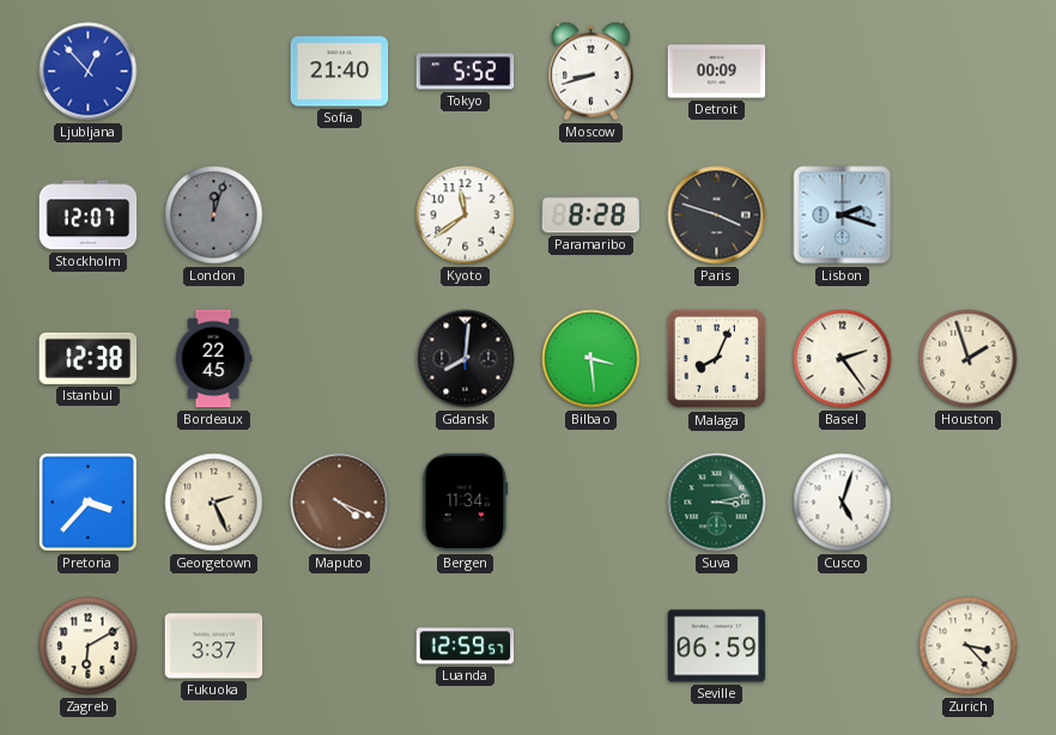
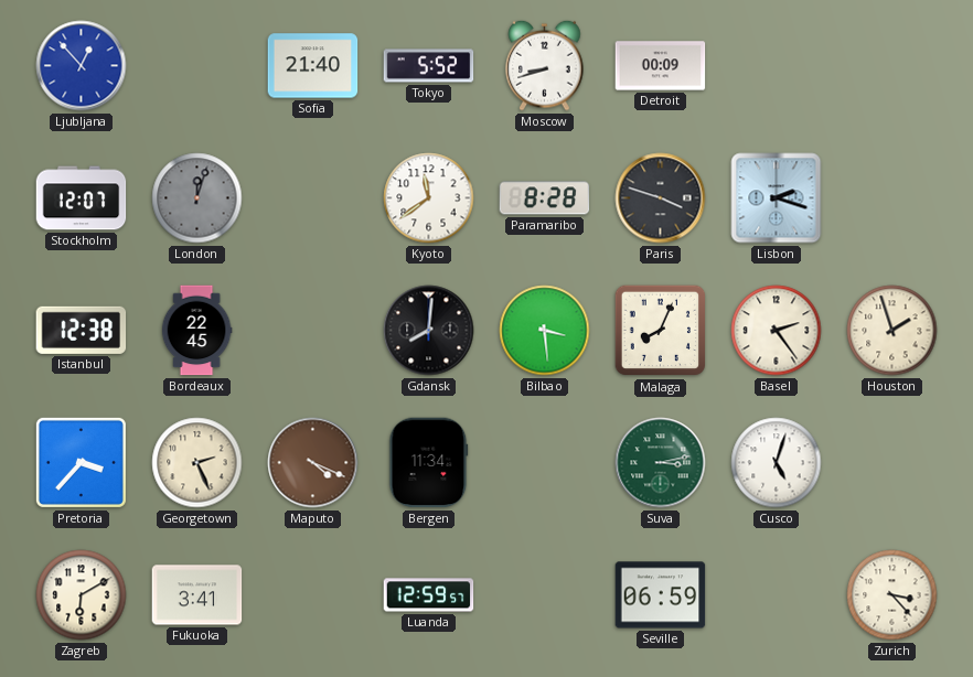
Fukuoka: 3:37 -> 3:41
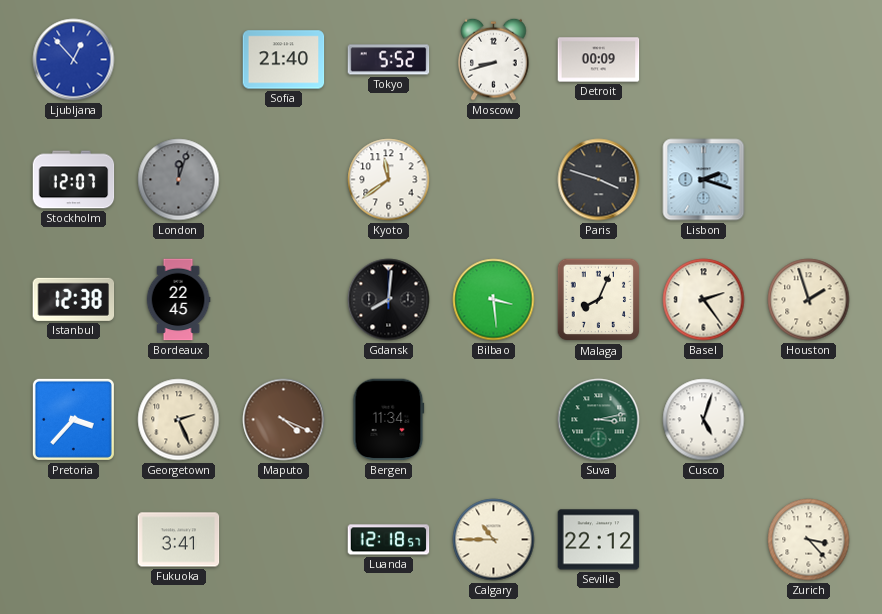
Paramaribo: 8:28 -> none
Zagreb: 6:10 -> none
Luanda: 12:59 -> 12:18
Calgary: none -> 10:45
Seville: 06:59 -> 22:12
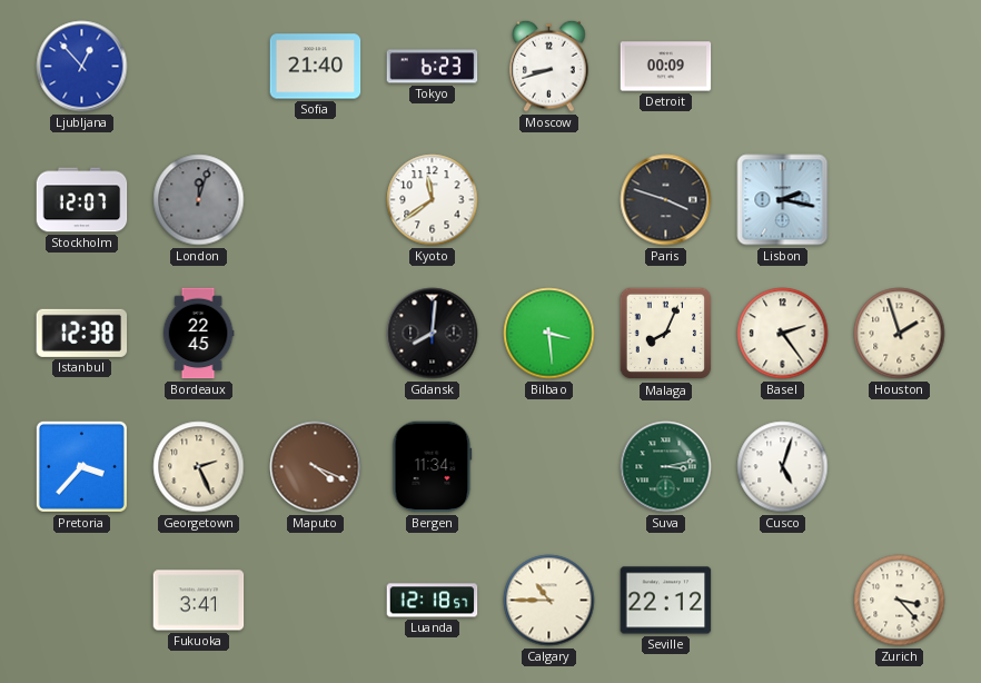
Tokyo: 5:52 -> 6:23
Lisbon: 2:18 -> 2:17
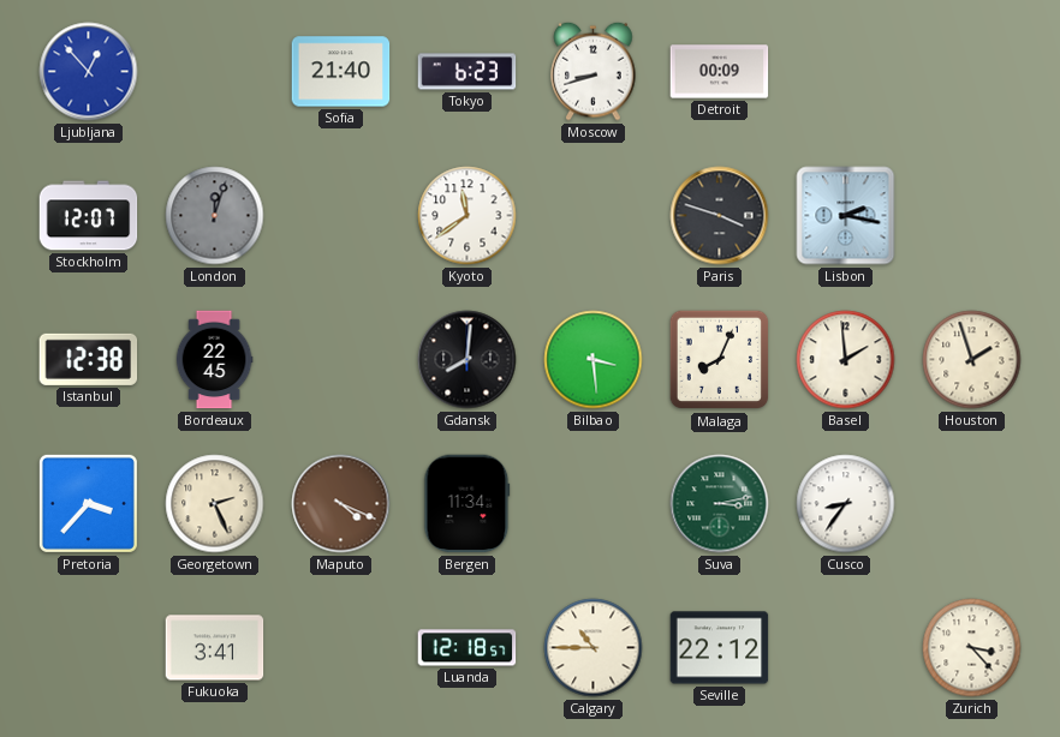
Basel: 2:24 -> 1:59
Cusco: 5:03 -> 8:36
